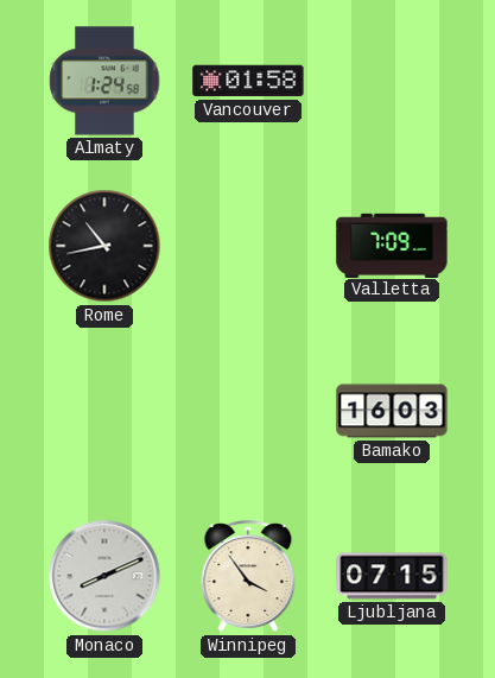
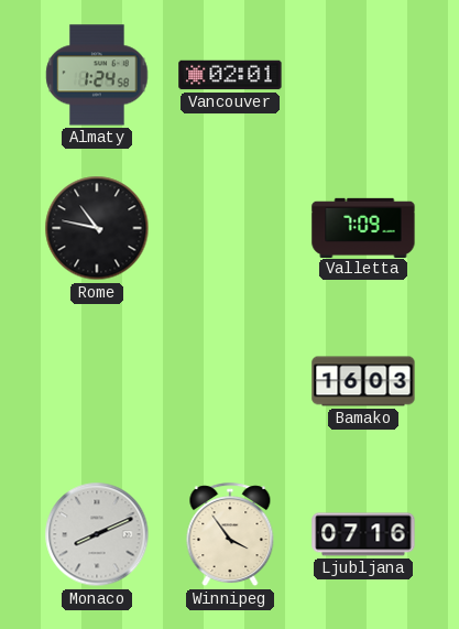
Vancouver: 01:58 -> 02:01
Rome: 10:43 -> 10:47
Ljubljana: 07:15 -> 07:16
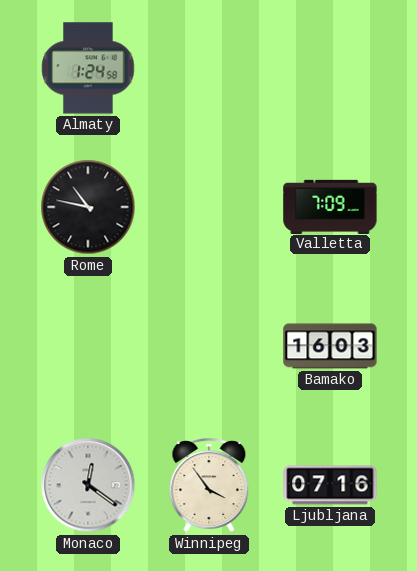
Vancouver: 02:01 -> none
Monaco: 8:11 -> 12:21
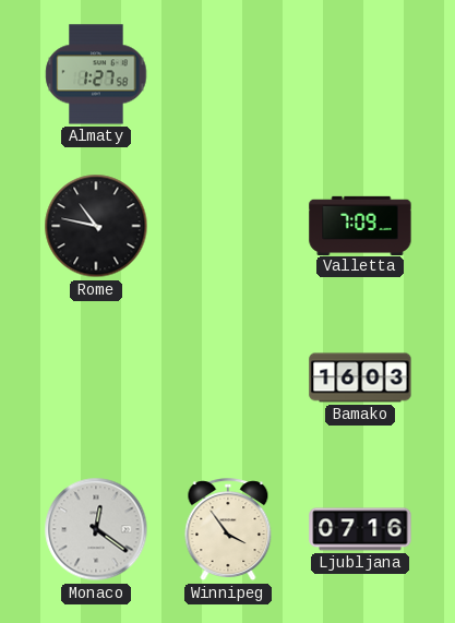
Almaty: 1:24 -> 1:27
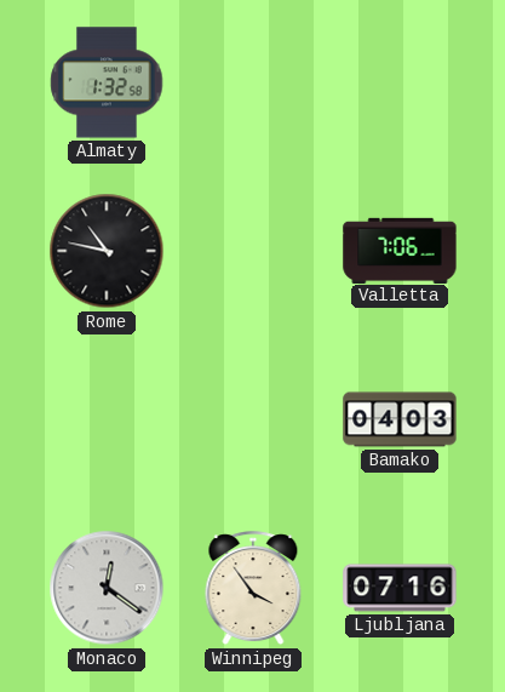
Almaty: 1:27 -> 1:32
Valletta: 7:09 -> 7:06
Bamako: 16:03 -> 04:03
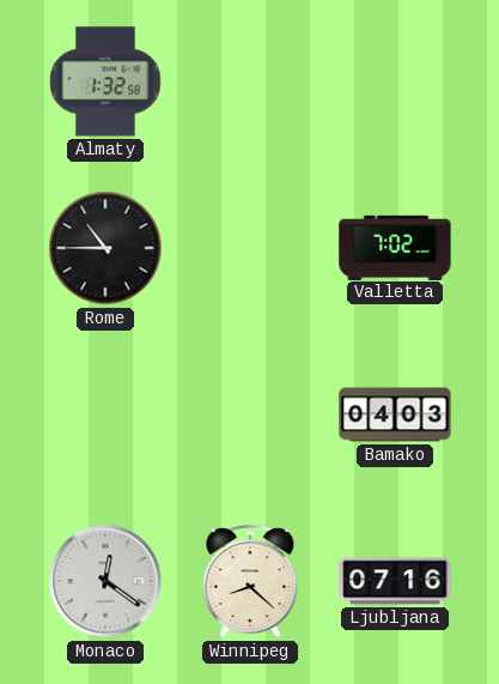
Rome: 10:47 -> 10:45
Valletta: 7:06 -> 7:02
Winnipeg: 3:54 -> 8:22
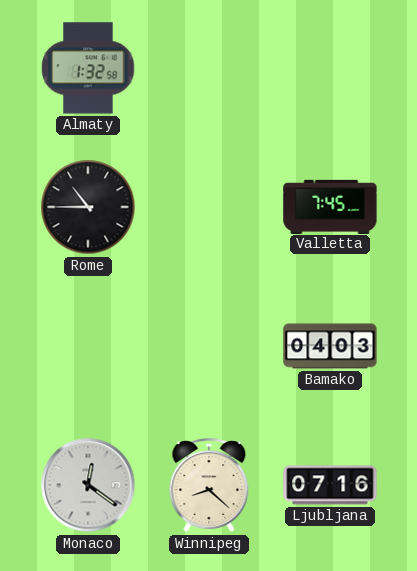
Valletta: 7:02 -> 7:45
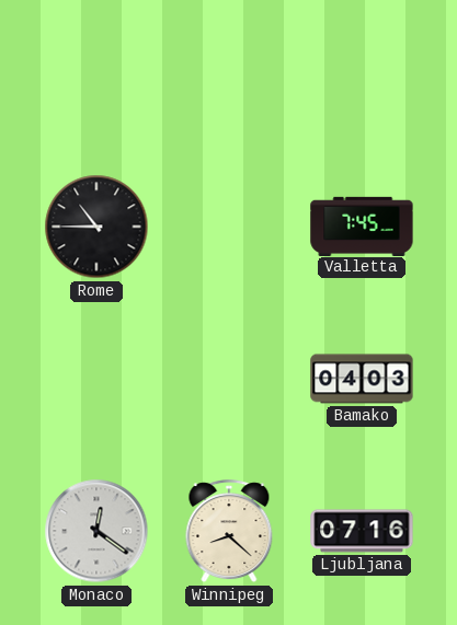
Almaty: 1:32 -> none
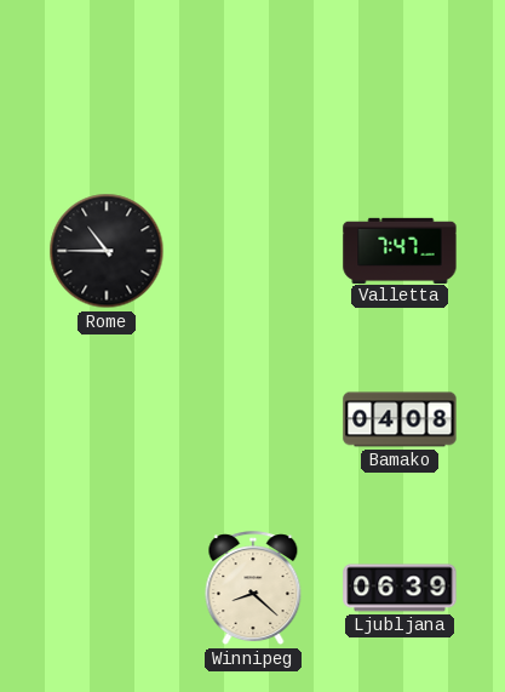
Valletta: 7:45 -> 7:47
Bamako: 04:03 -> 04:08
Monaco: 12:21 -> none
Ljubljana: 07:16 -> 06:39
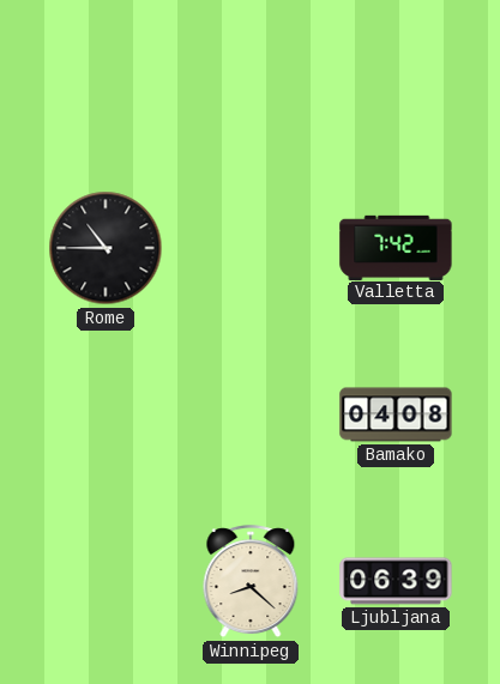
Valletta: 7:47 -> 7:42
